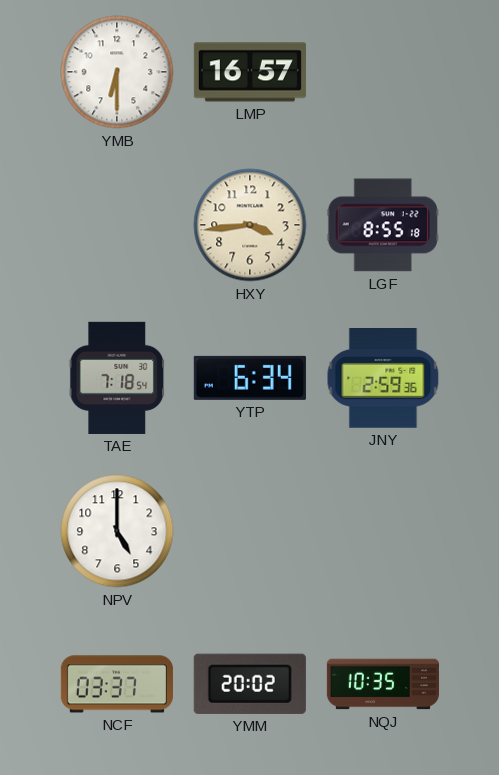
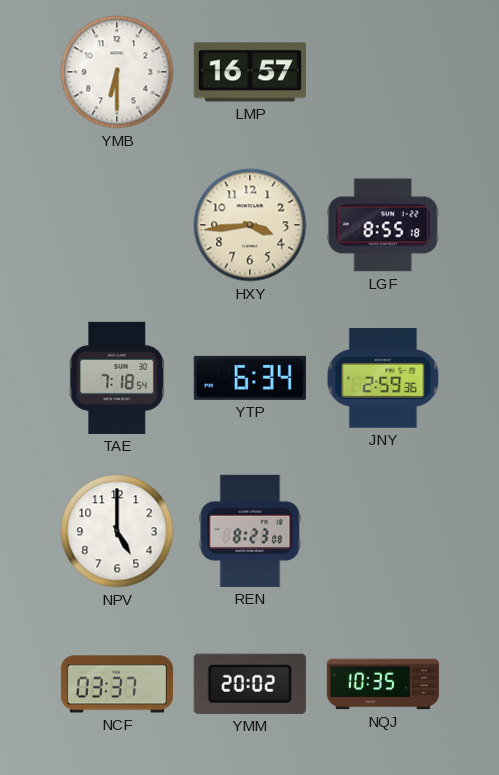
REN: none -> 8:23
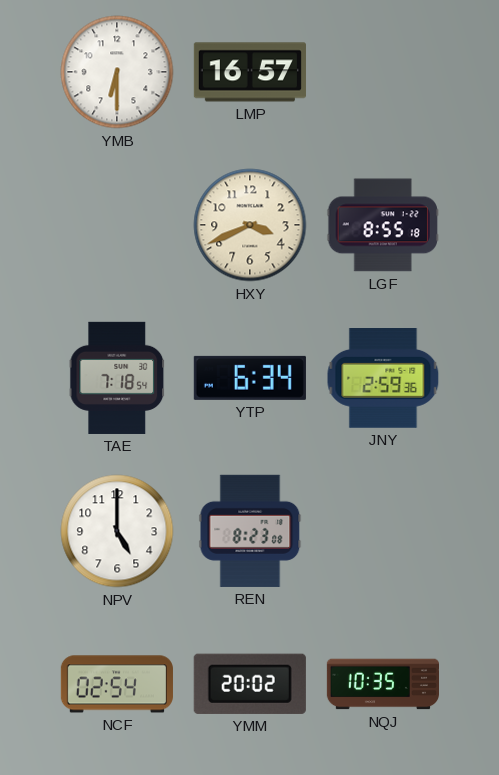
HXY: 3:44 -> 3:41
NCF: 03:37 -> 02:54
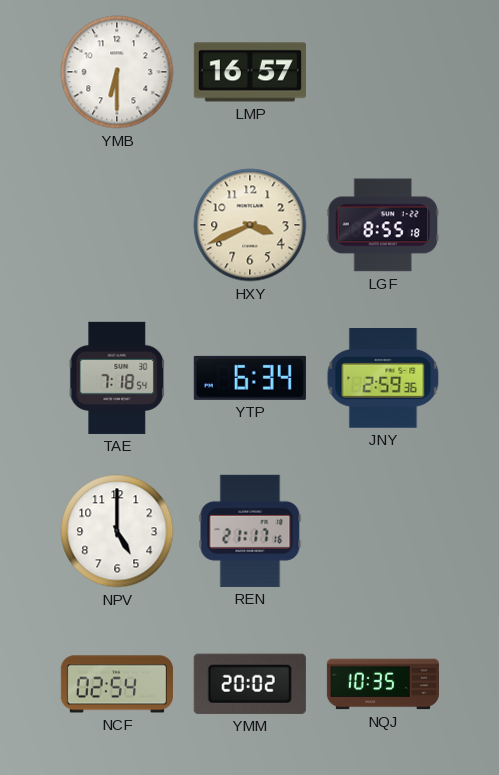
REN: 8:23 -> 21:17
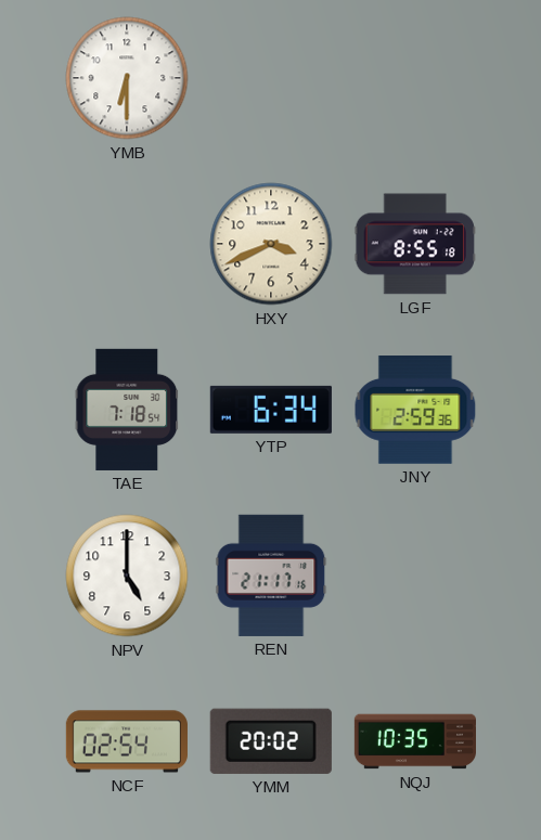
LMP: 16:57 -> none
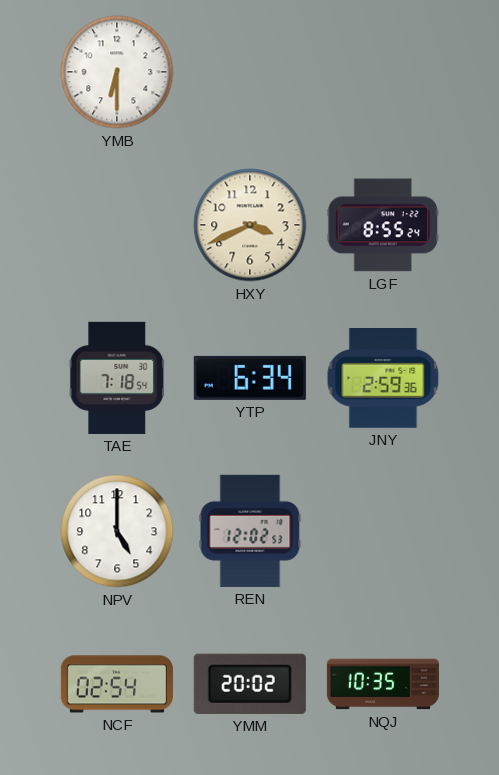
LGF: 8:55:18 -> 8:55:24
REN: 21:17 -> 12:02
